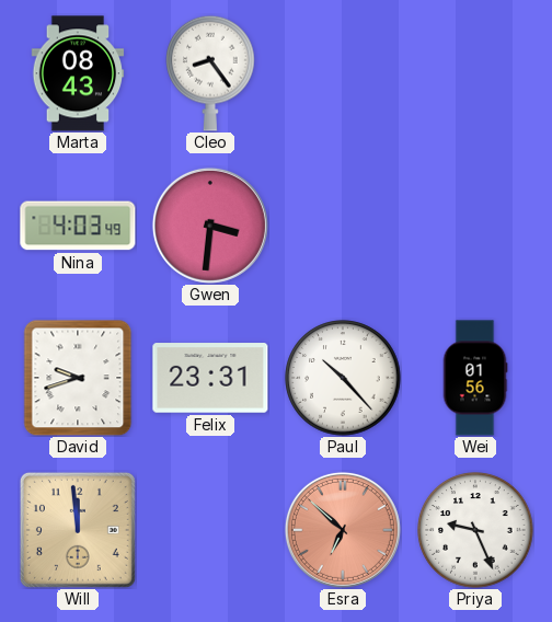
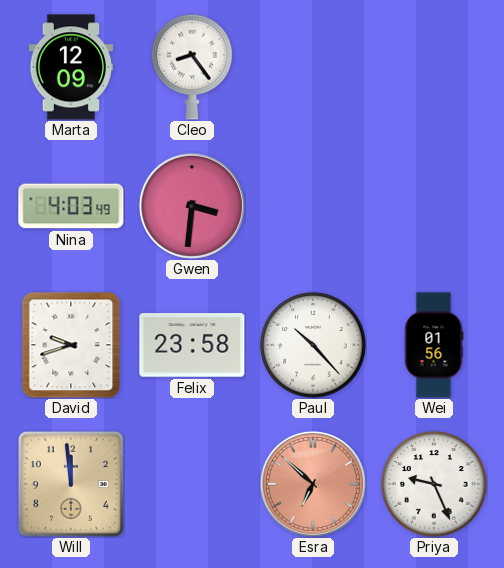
Marta: 08:43 -> 12:09
Felix: 23:31 -> 23:58
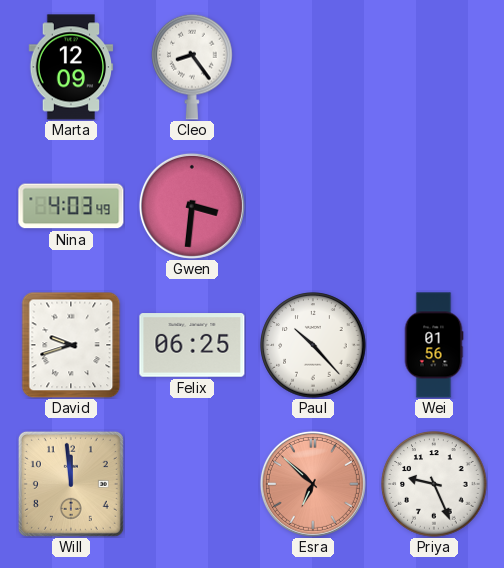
Felix: 23:58 -> 06:25
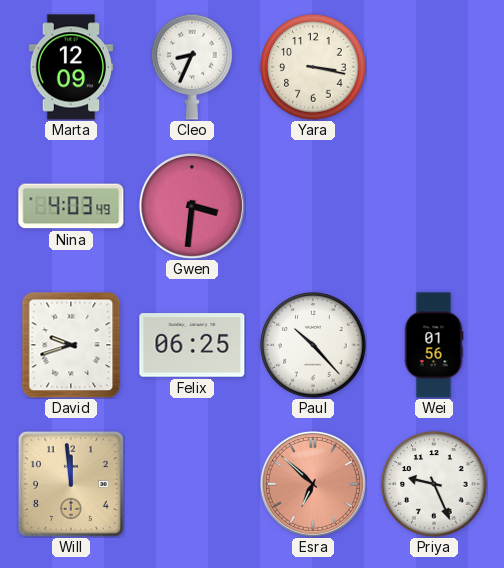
Cleo: 8:24 -> 8:34
Yara: none -> 3:17
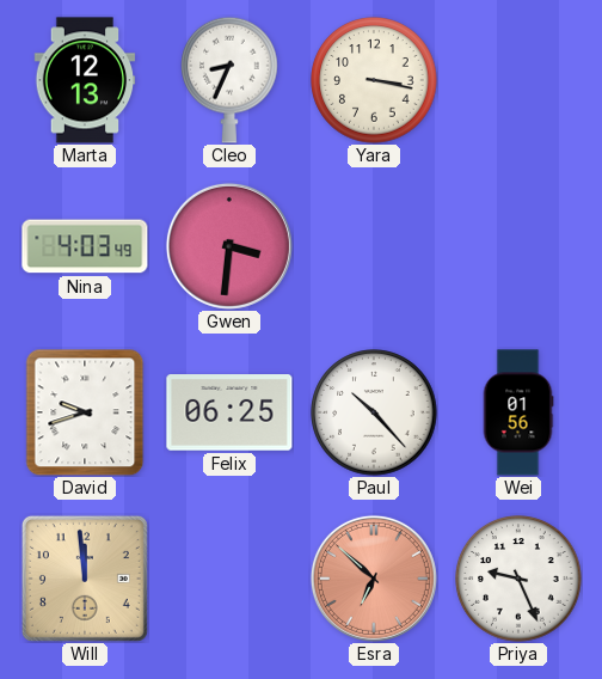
Marta: 12:09 -> 12:13
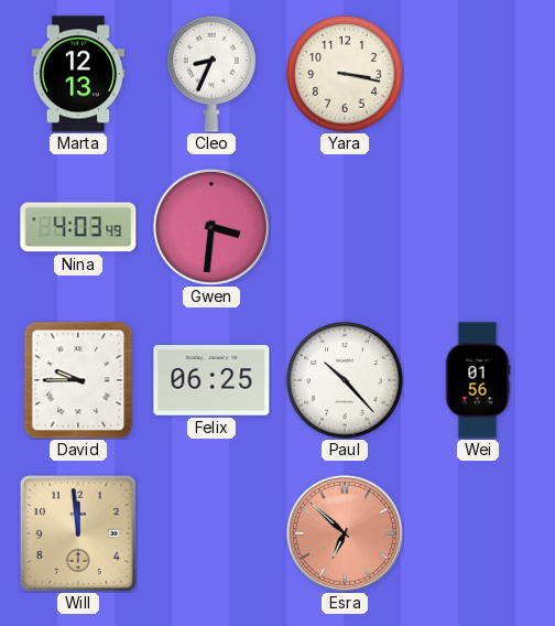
David: 9:42 -> 9:45
Priya: 9:26 -> none
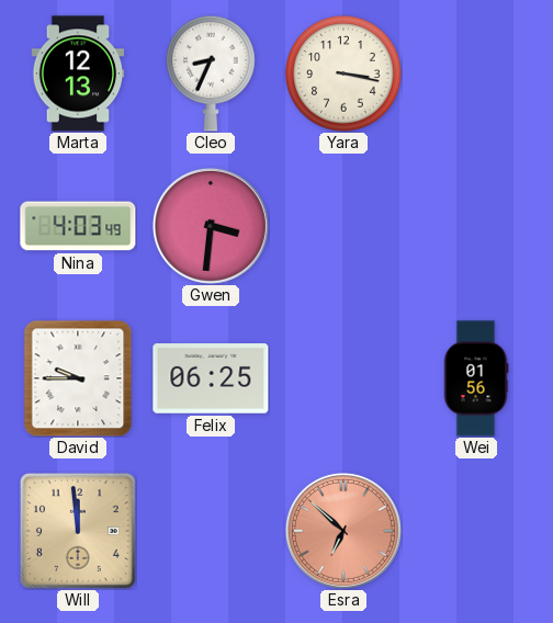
Paul: 10:23 -> none
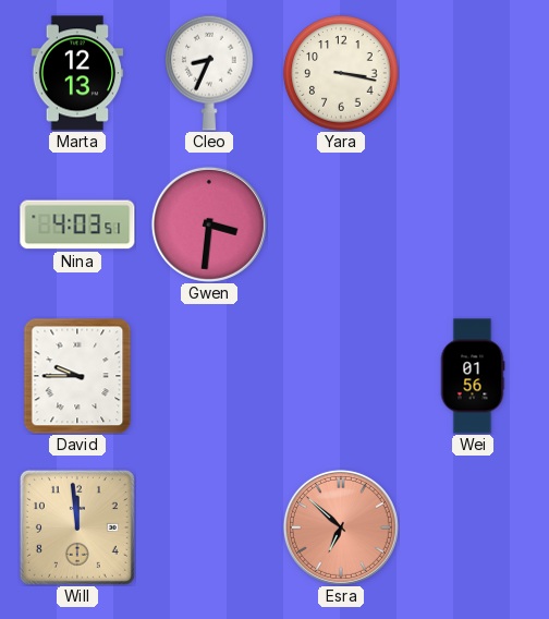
Nina: 4:03:49 -> 4:03:51
Felix: 06:25 -> none
